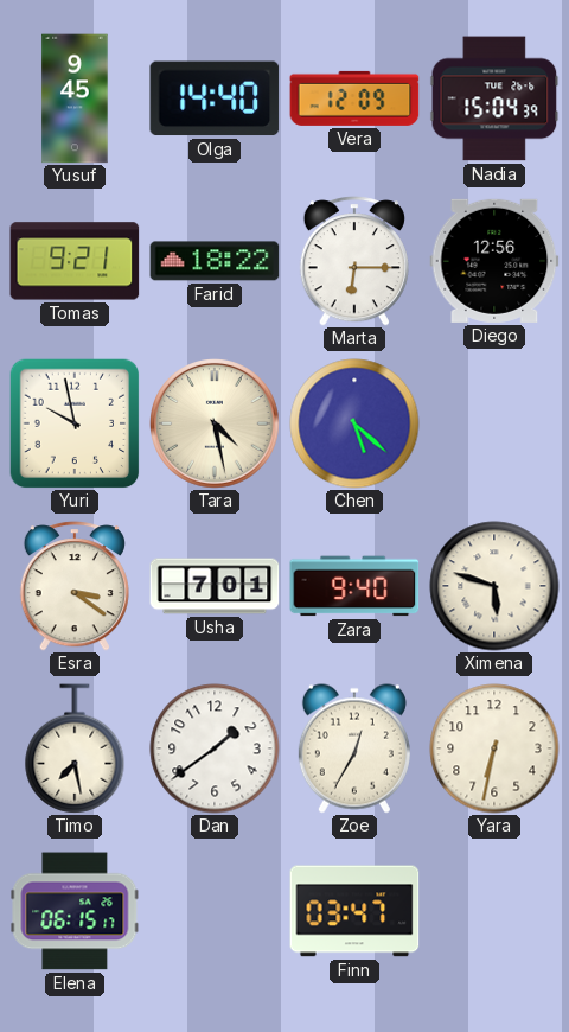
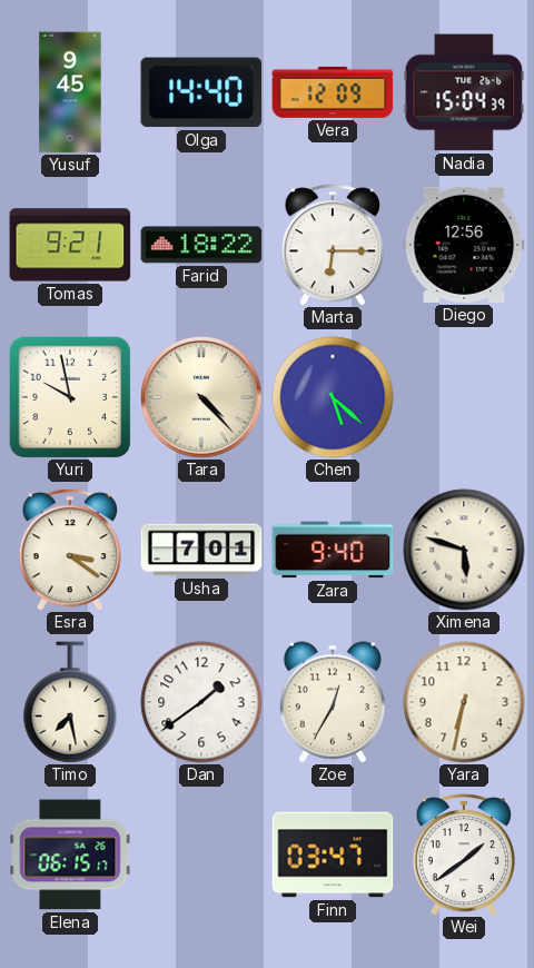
Tara: 4:28 -> 4:23
Wei: none -> 1:39
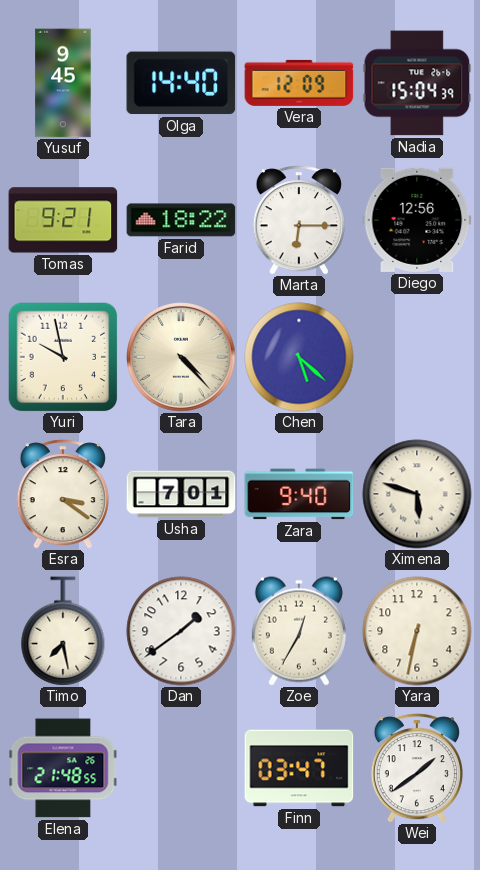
Elena: 06:15 -> 21:48
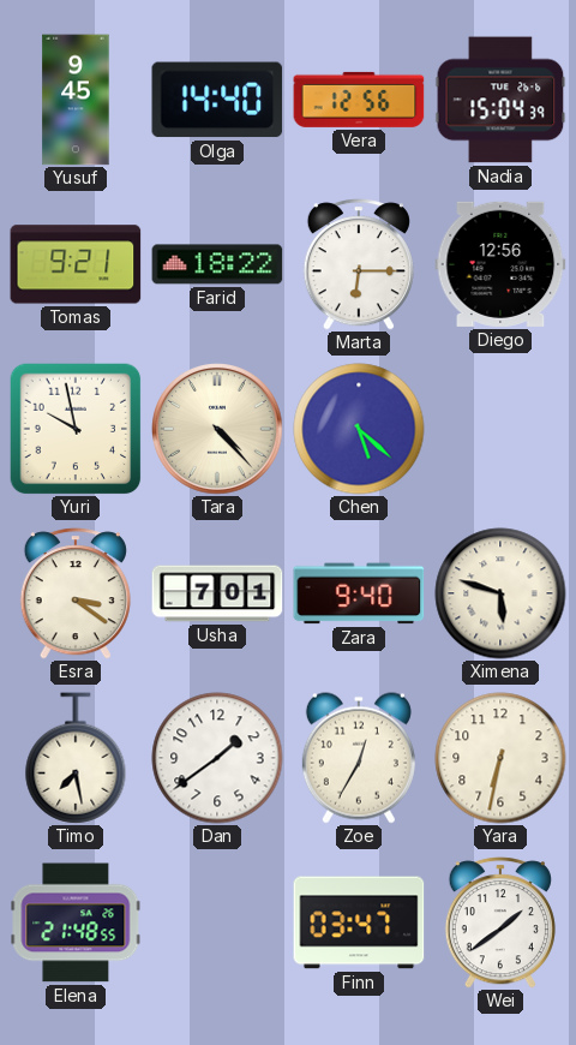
Vera: 12:09 -> 12:56
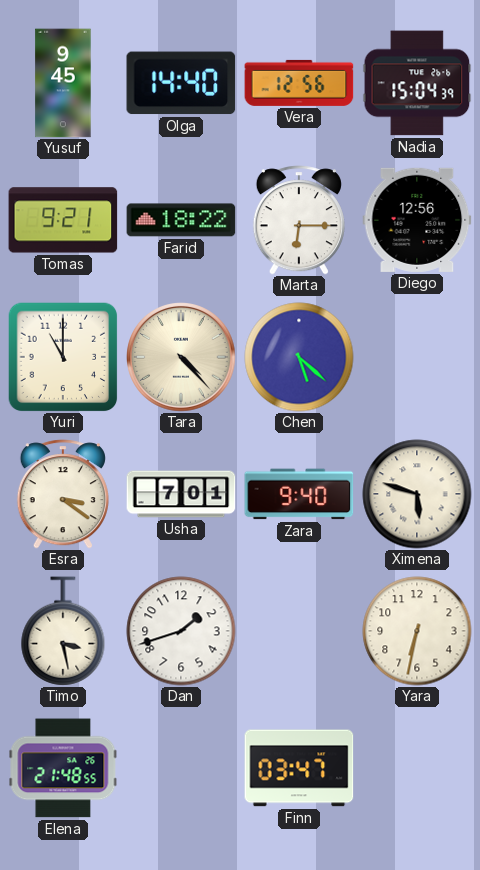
Yuri: 9:58 -> 11:00
Timo: 7:28 -> 3:28
Dan: 1:39 -> 1:42
Zoe: 12:35 -> none
Wei: 1:39 -> none
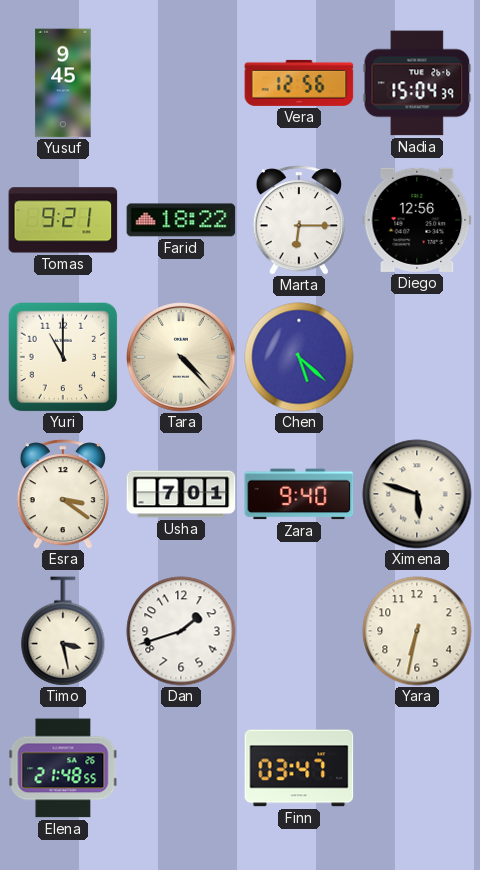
Olga: 14:40 -> none
